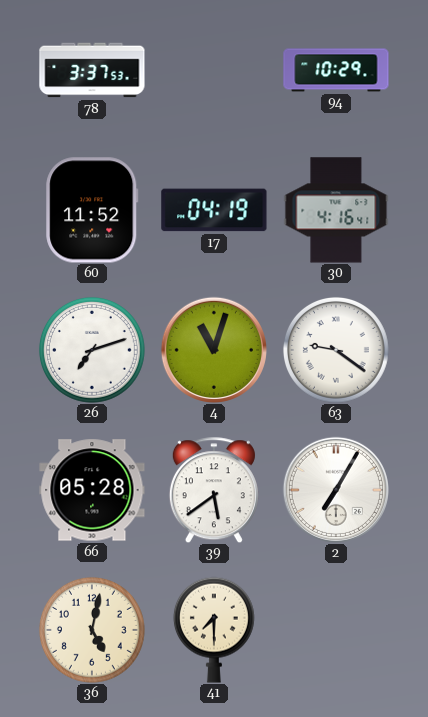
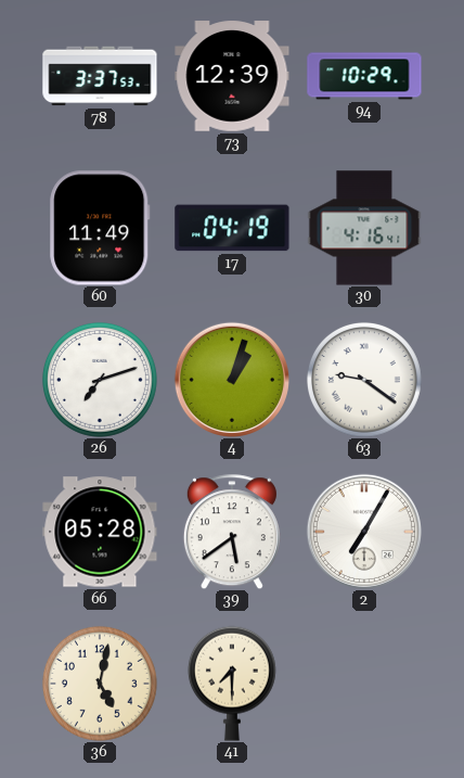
73: none -> 12:39
60: 11:52 -> 11:49
4: 11:03 -> 1:03
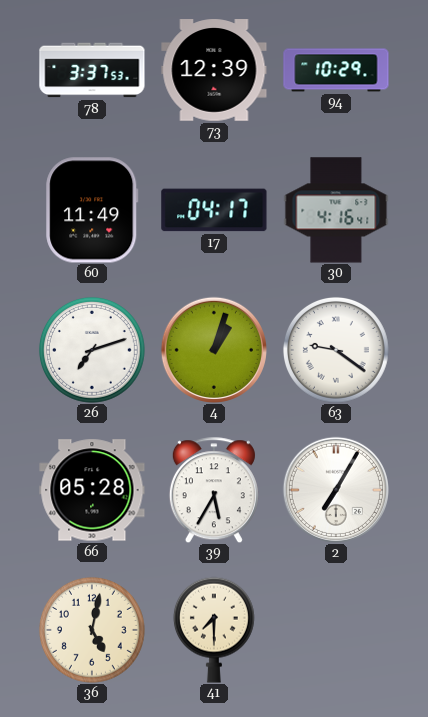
17: 04:19 -> 04:17
39: 5:39 -> 5:35
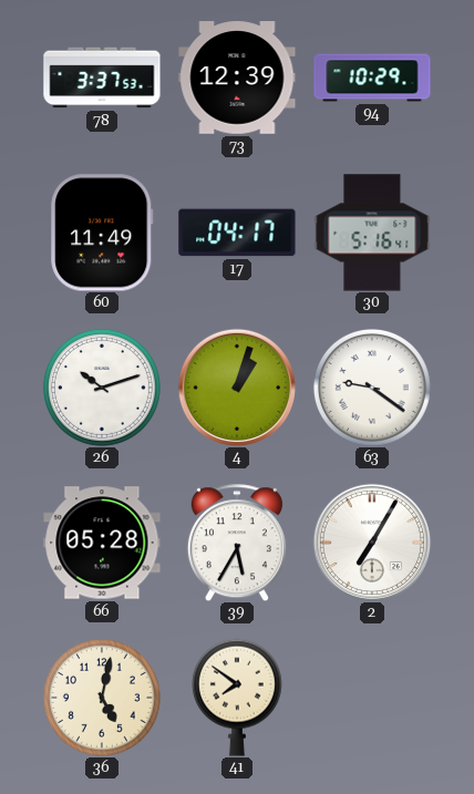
30: 4:16 -> 5:16
26: 7:12 -> 10:12
41: 7:30 -> 7:51
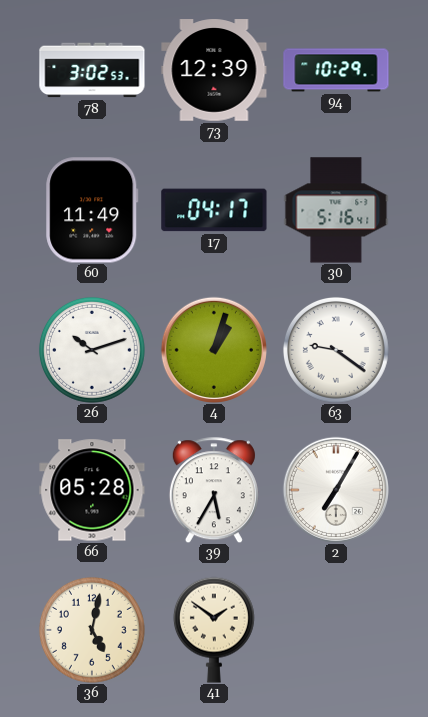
78: 3:37 -> 3:02
41: 7:51 -> 1:51
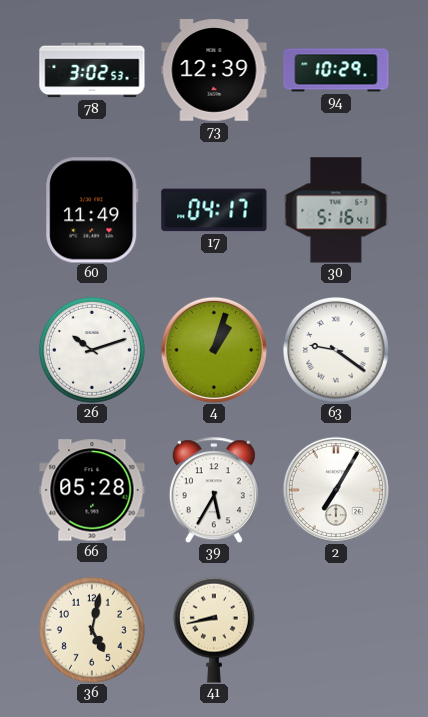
41: 1:51 -> 8:43
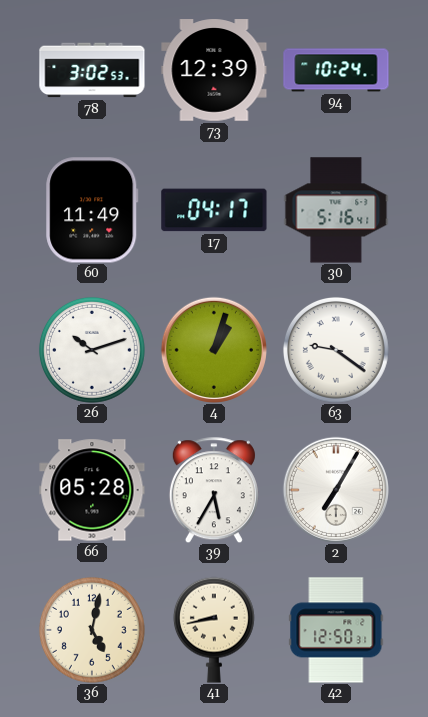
94: 10:29 -> 10:24
42: none -> 12:50
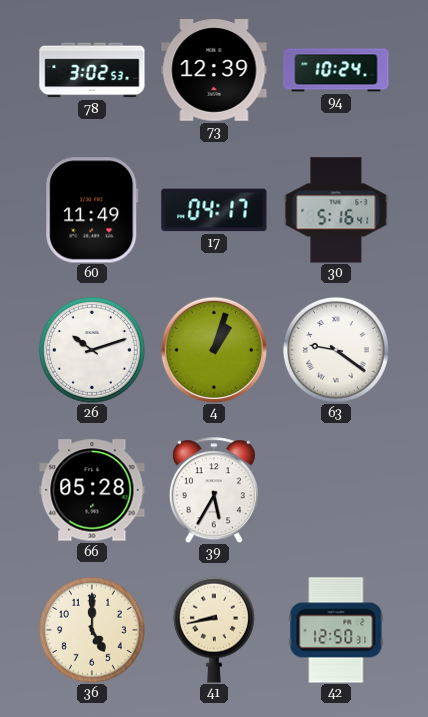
2: 7:05 -> none
36: 5:02 -> 5:00
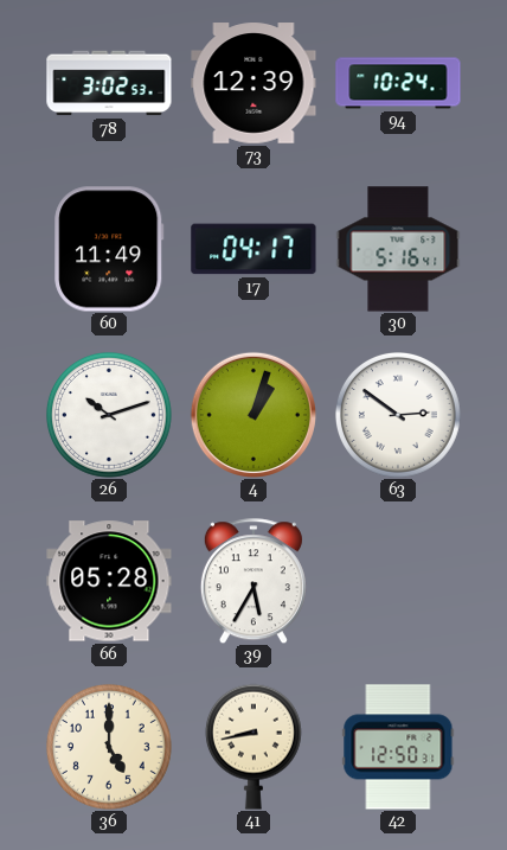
63: 9:21 -> 2:51
